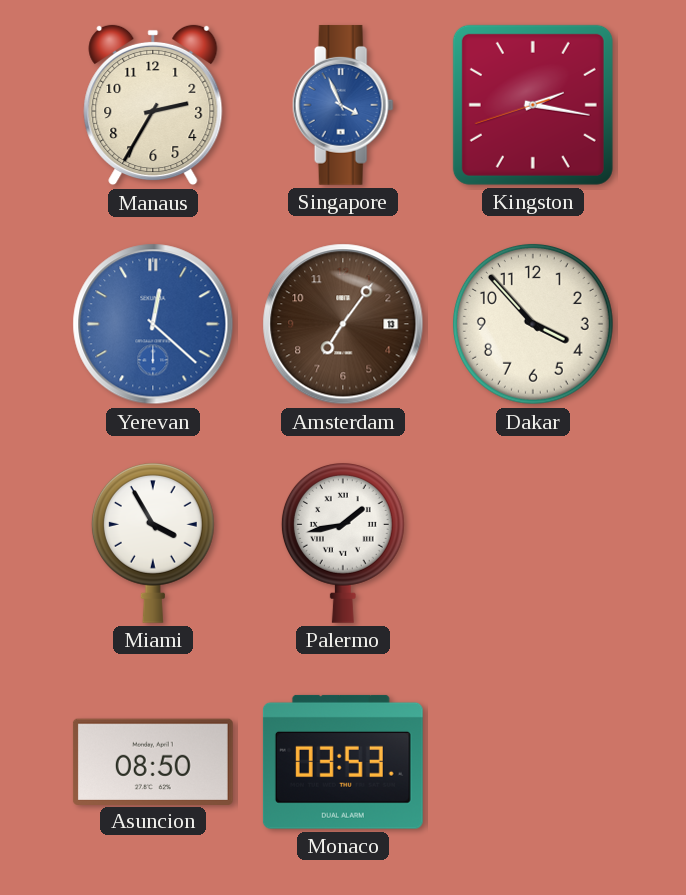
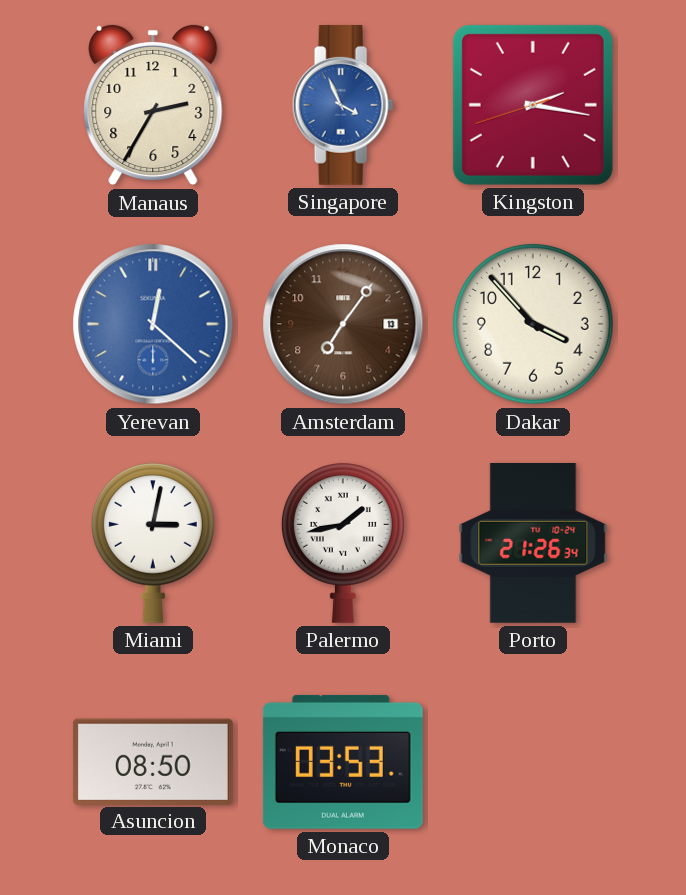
Miami: 3:55 -> 3:02
Porto: none -> 21:26
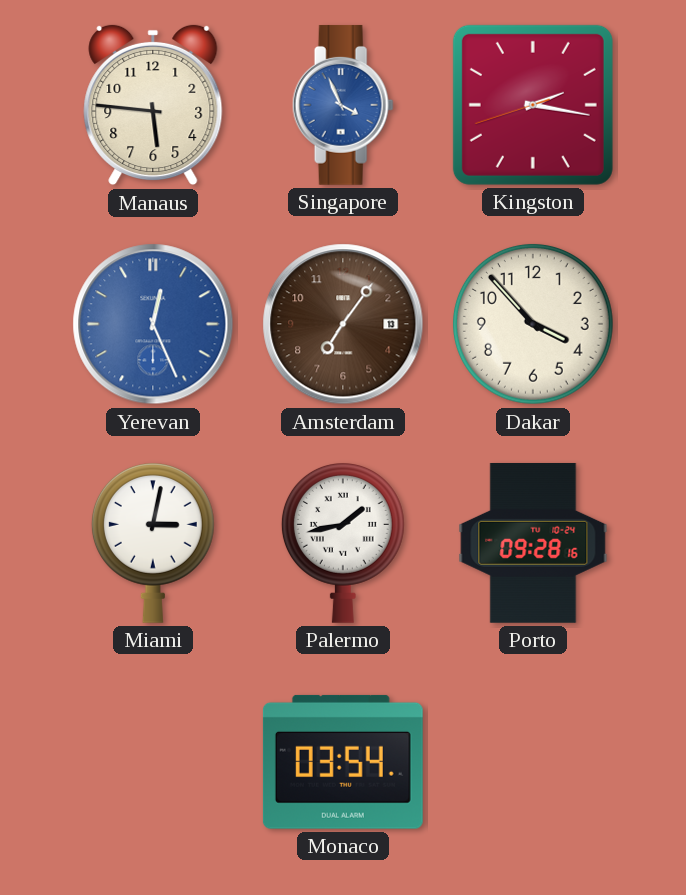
Manaus: 2:35 -> 5:46
Yerevan: 12:22 -> 12:26
Porto: 21:26 -> 09:28
Asuncion: 08:50 -> none
Monaco: 03:53 -> 03:54
